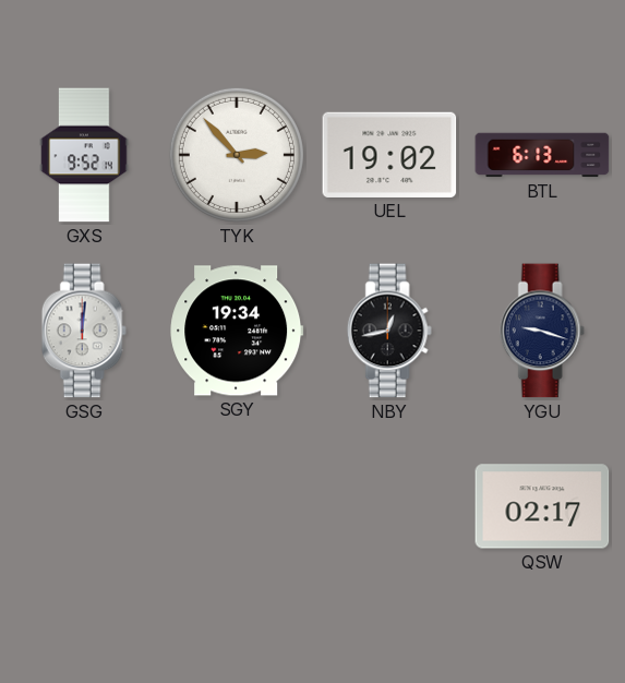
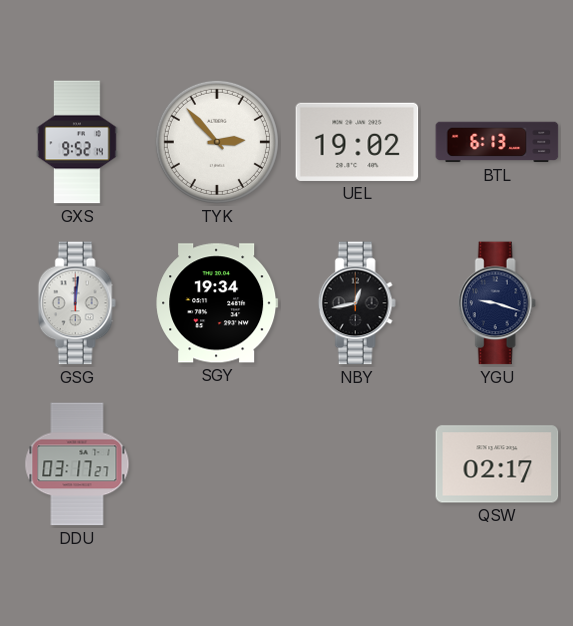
DDU: none -> 03:17
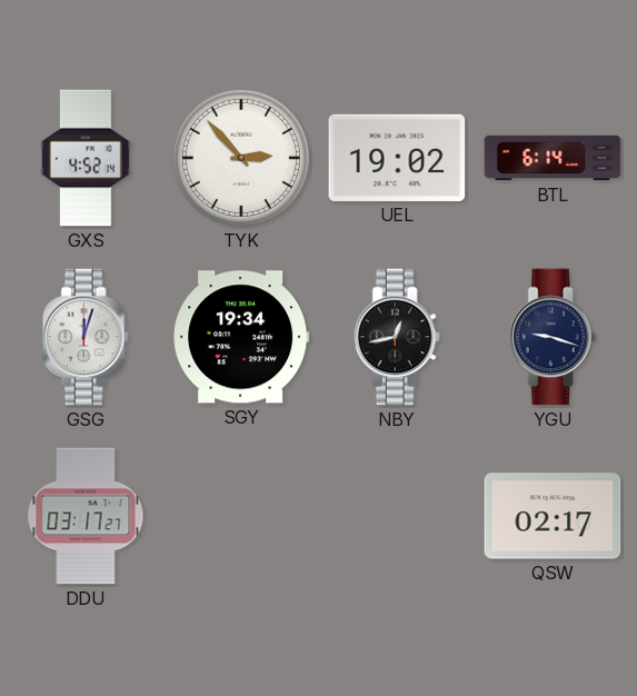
GXS: 9:52 -> 4:52
BTL: 6:13 -> 6:14
GSG: 12:01 -> 12:03
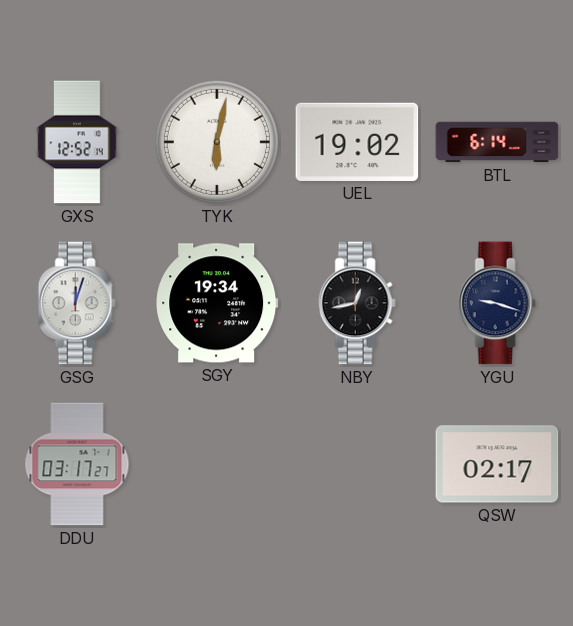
GXS: 4:52 -> 12:52
TYK: 2:53 -> 6:02
